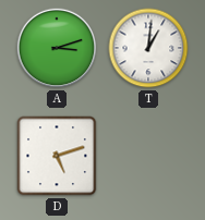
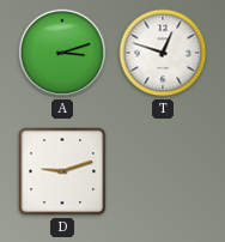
T: 1:01 -> 12:48
D: 5:12 -> 9:12
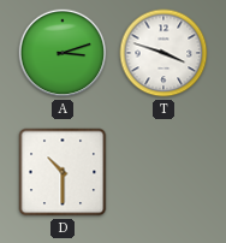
T: 12:48 -> 3:48
D: 9:12 -> 10:30
